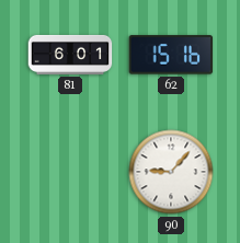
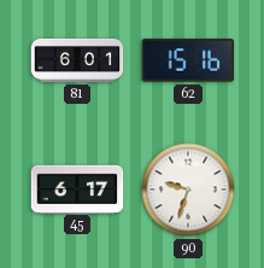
45: none -> 6:17
90: 9:07 -> 9:33
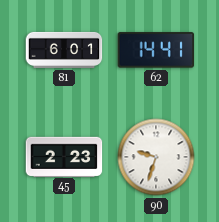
62: 15:16 -> 14:41
45: 6:17 -> 2:23
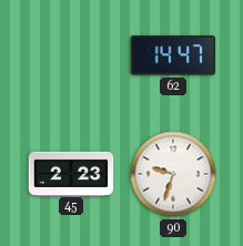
81: 6:01 -> none
62: 14:41 -> 14:47
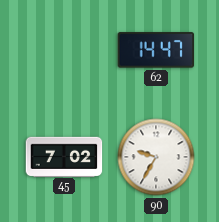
45: 2:23 -> 7:02
90: 9:33 -> 9:35
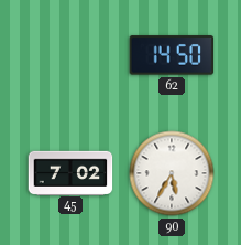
62: 14:47 -> 14:50
90: 9:35 -> 5:35
